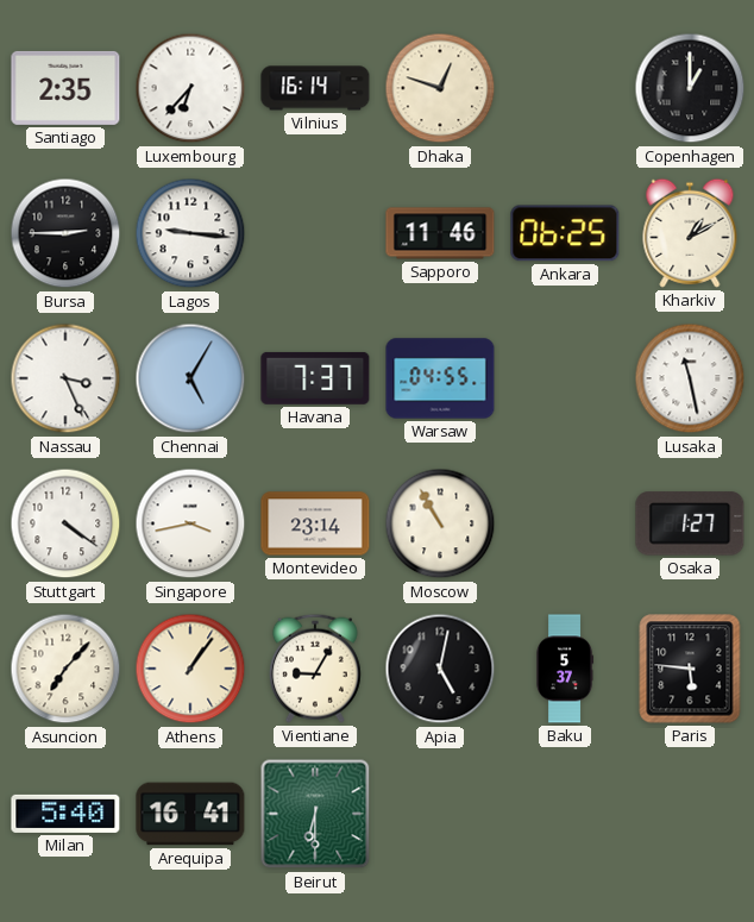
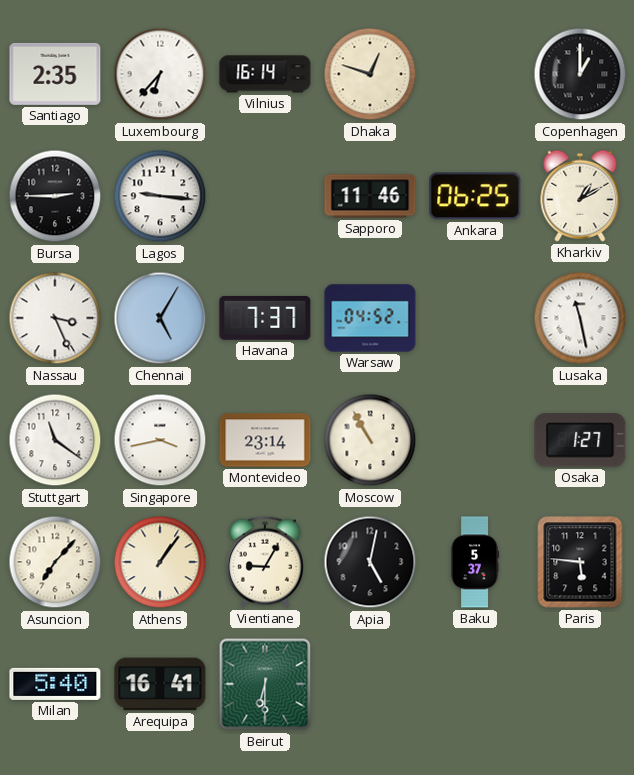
Warsaw: 04:55 -> 04:52
Stuttgart: 4:21 -> 11:21
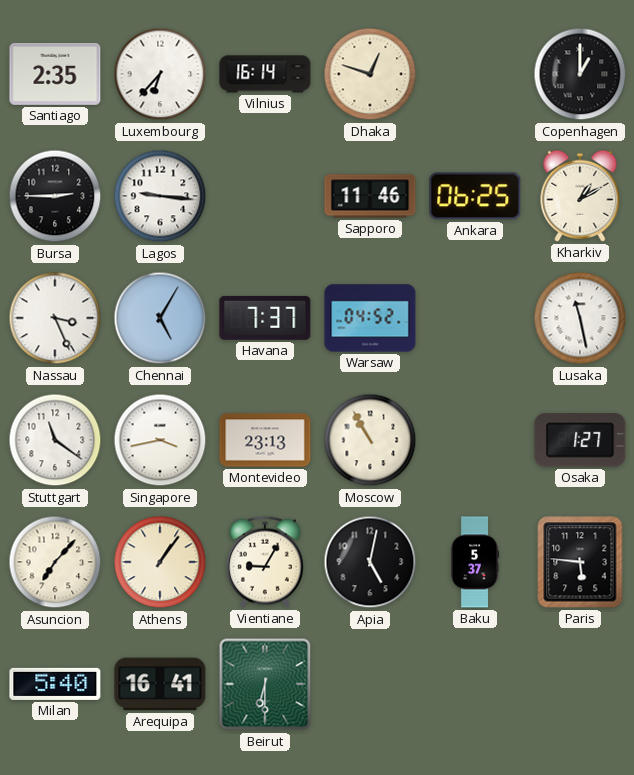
Montevideo: 23:14 -> 23:13
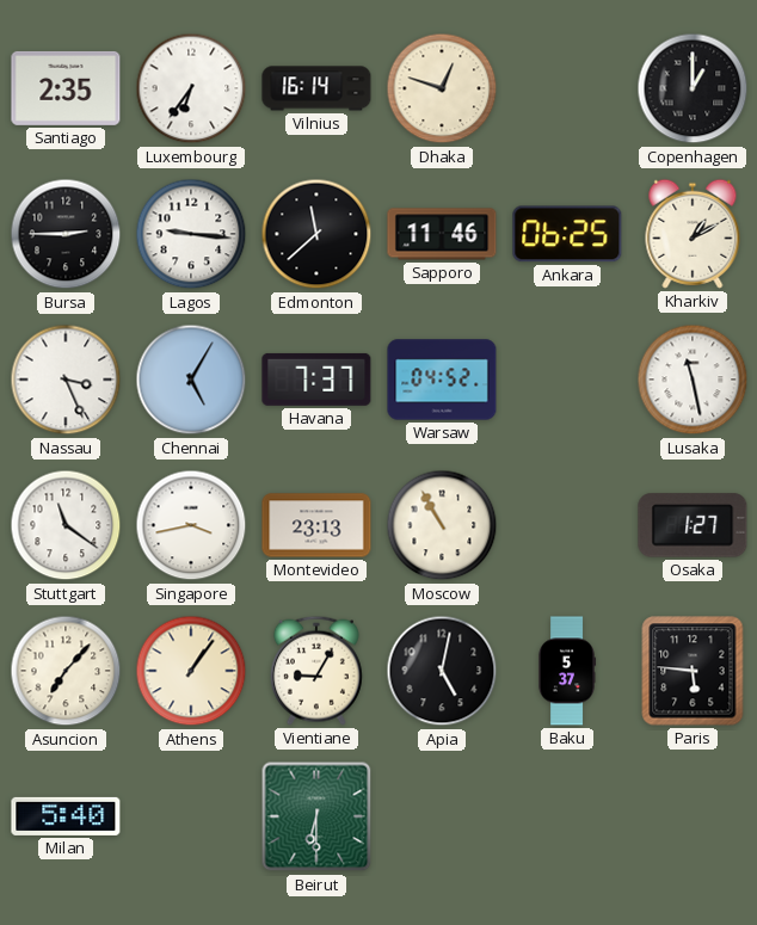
Luxembourg: 6:37 -> 6:36
Edmonton: none -> 11:38
Arequipa: 16:41 -> none
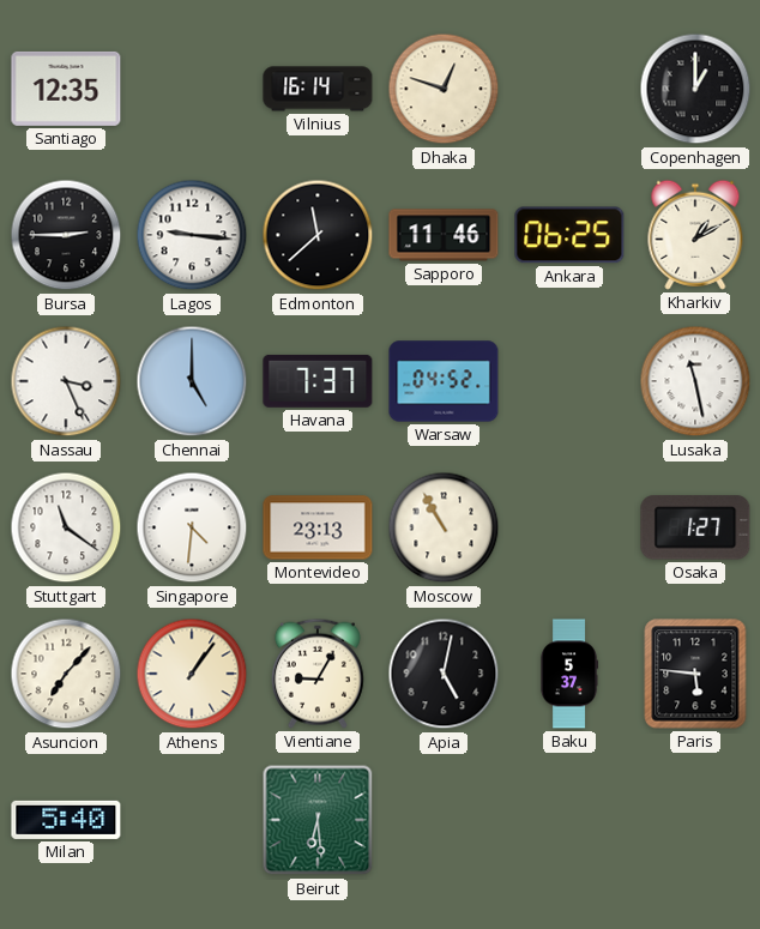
Santiago: 2:35 -> 12:35
Luxembourg: 6:36 -> none
Chennai: 5:05 -> 5:00
Singapore: 3:43 -> 4:31
Beirut: 6:30 -> 6:29
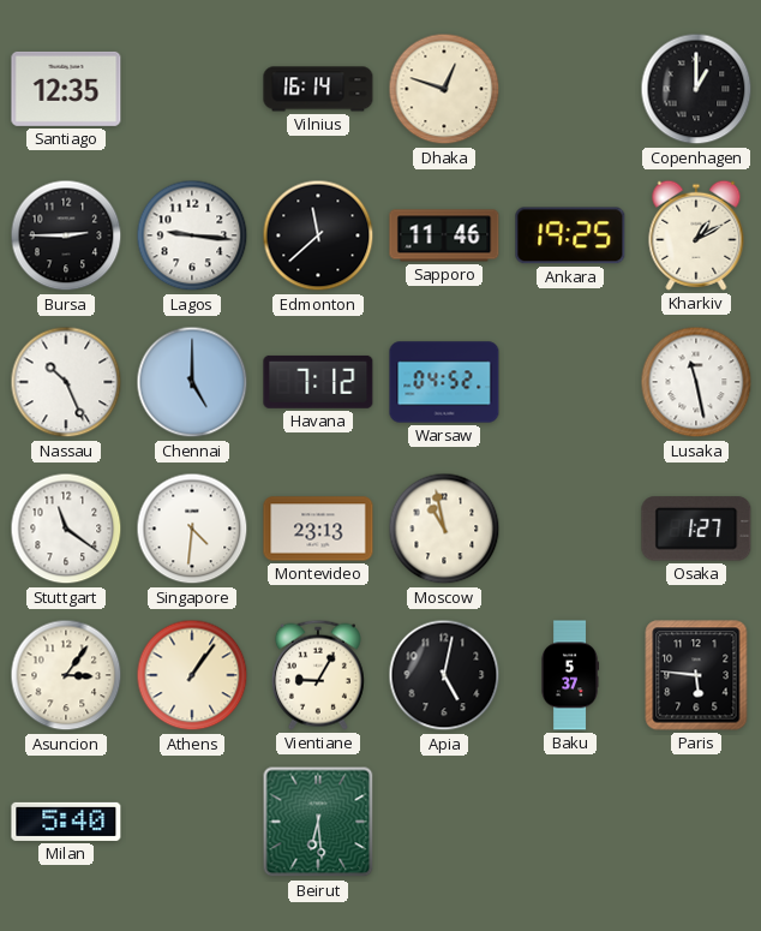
Ankara: 06:25 -> 19:25
Nassau: 3:26 -> 10:26
Havana: 7:37 -> 7:12
Moscow: 10:55 -> 10:58
Asuncion: 7:07 -> 3:06
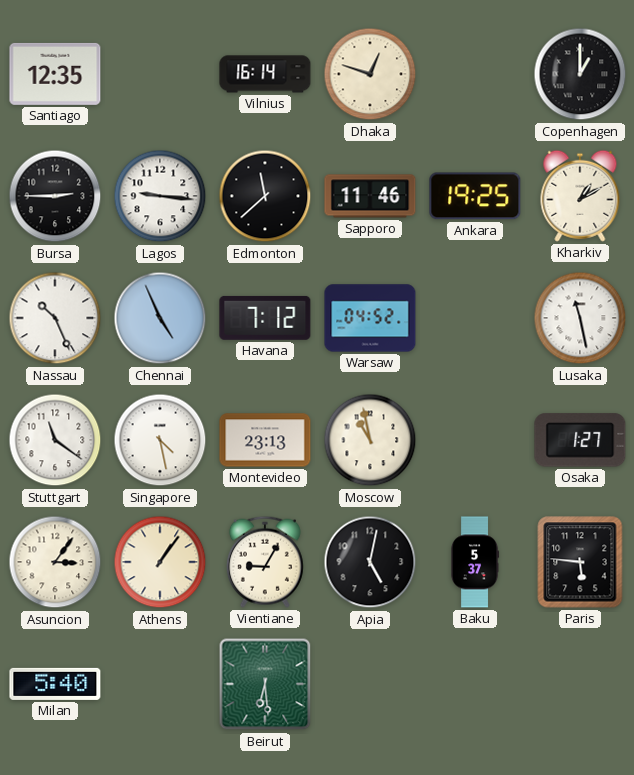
Chennai: 5:00 -> 4:56
Singapore: 4:31 -> 4:28
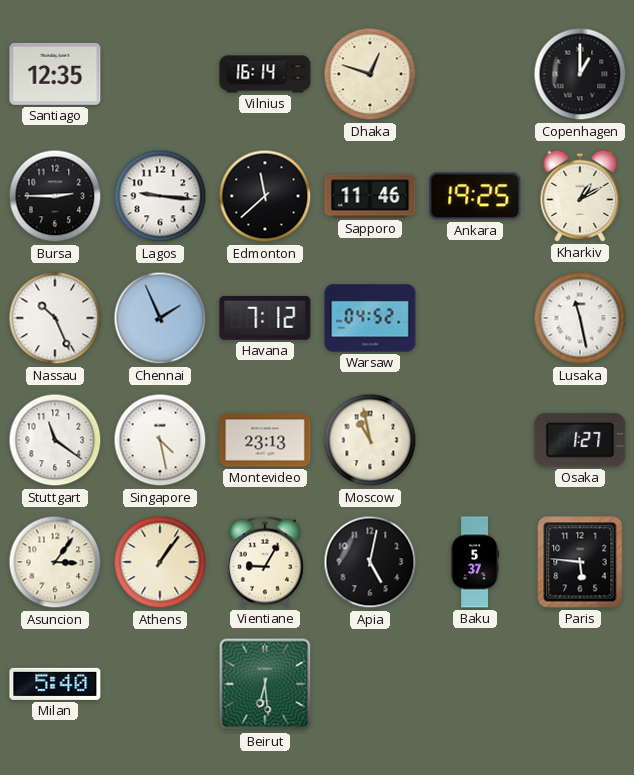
Chennai: 4:56 -> 1:56
